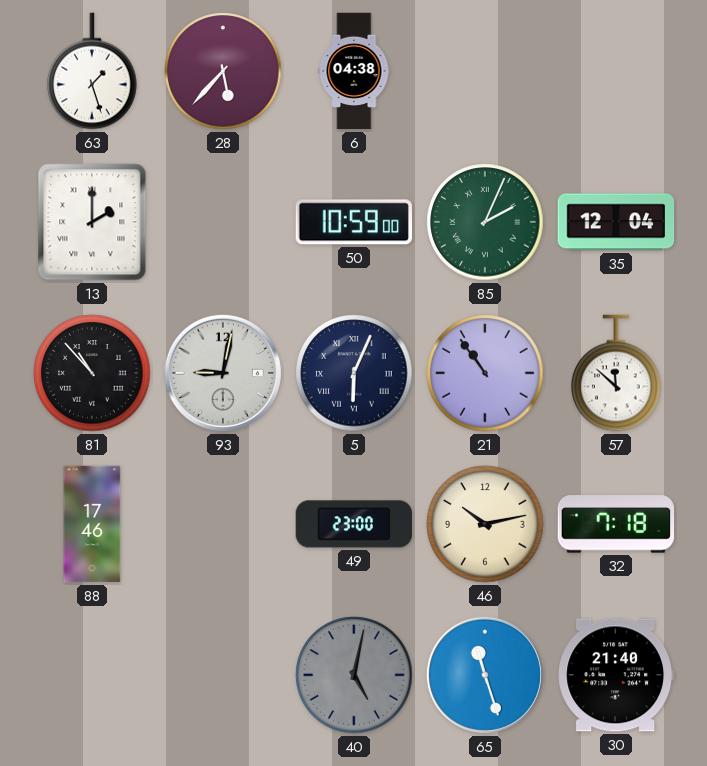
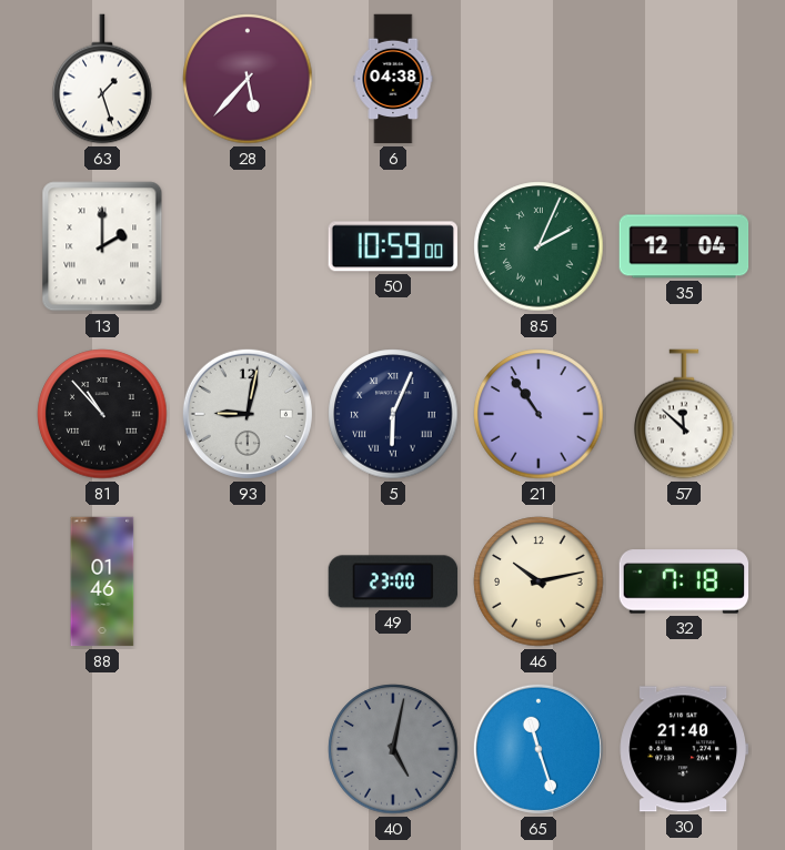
88: 17:46 -> 01:46
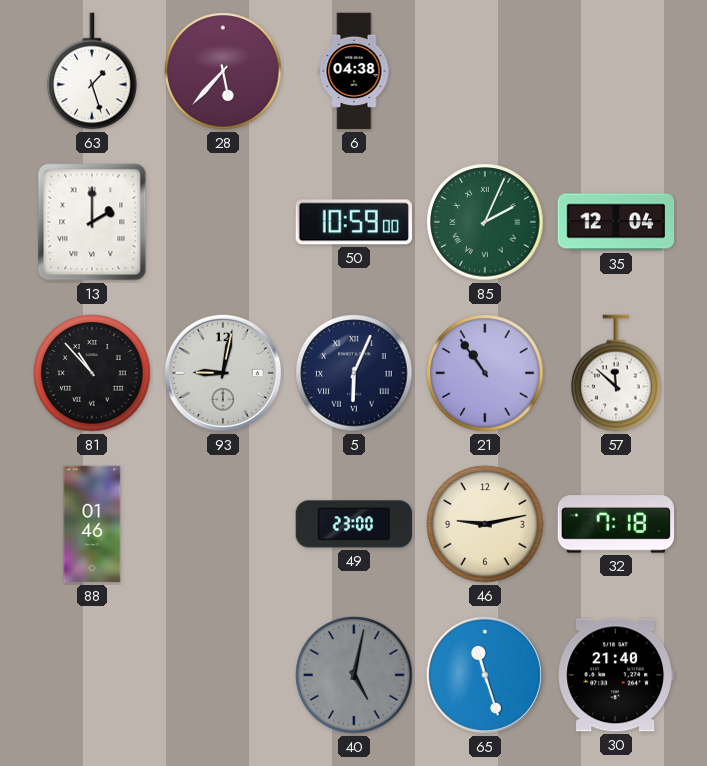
46: 10:13 -> 9:13
